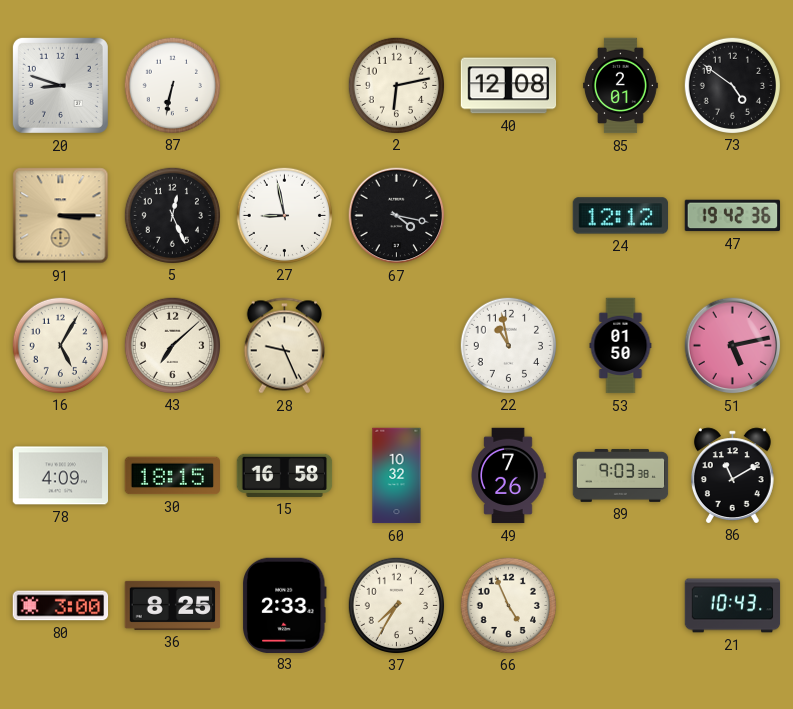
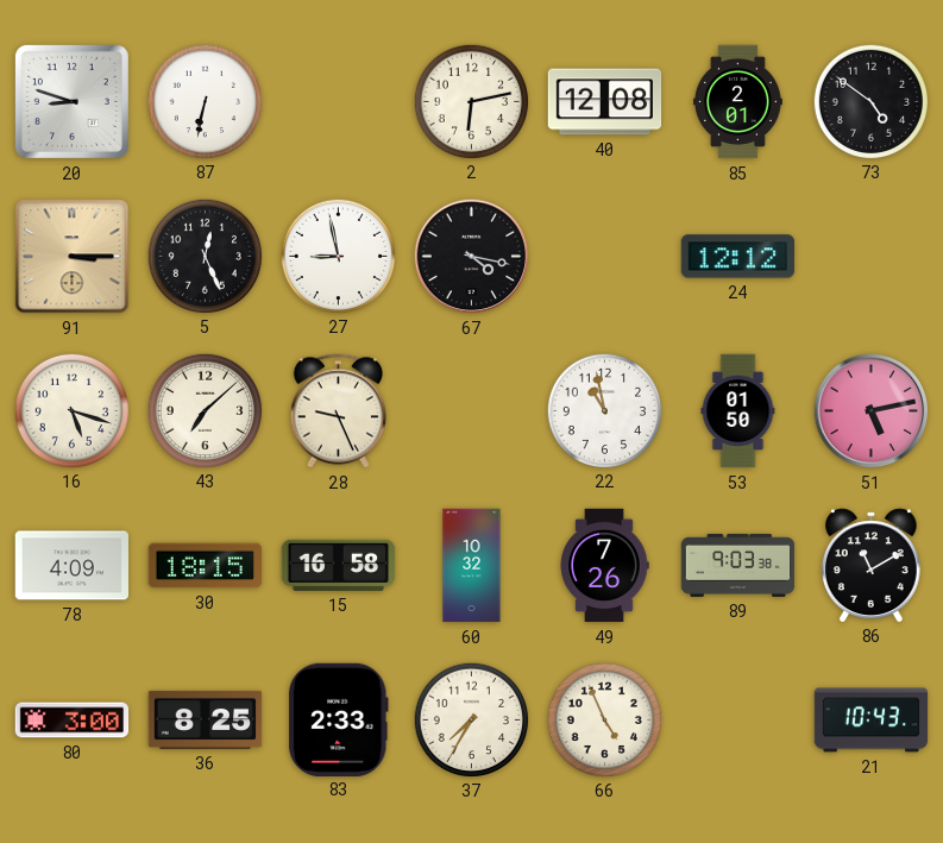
47: 19:42 -> none
16: 5:05 -> 5:18
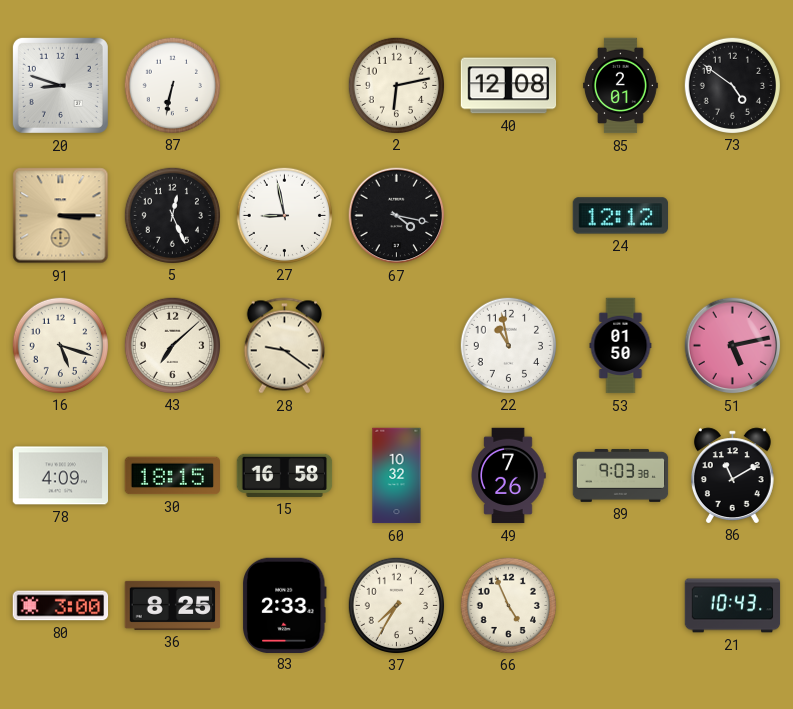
28: 9:26 -> 9:21
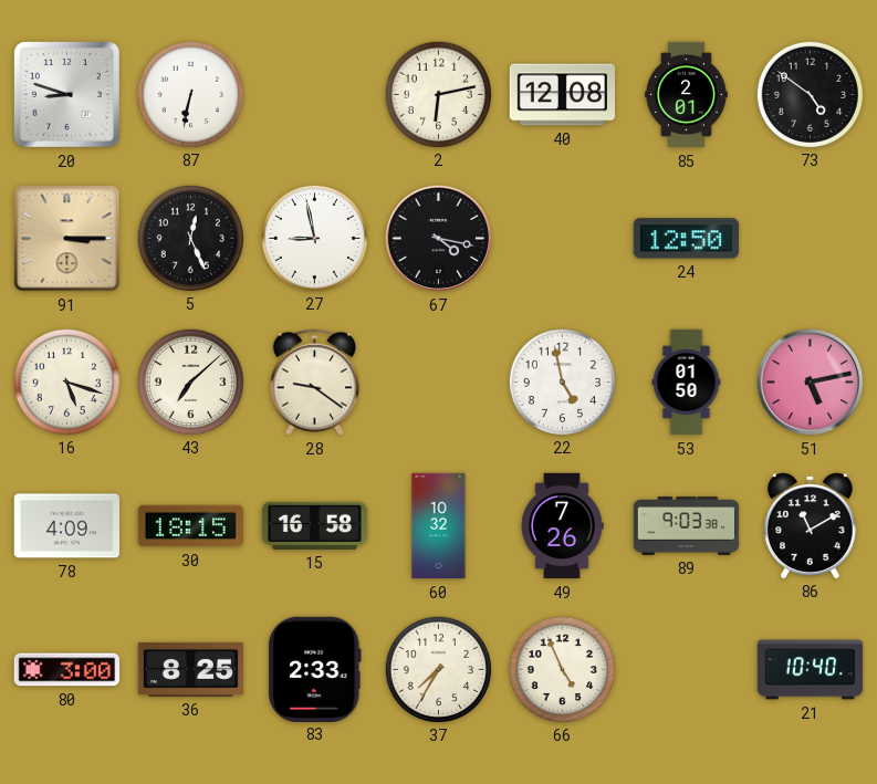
24: 12:12 -> 12:50
22: 10:58 -> 4:58
21: 10:43 -> 10:40
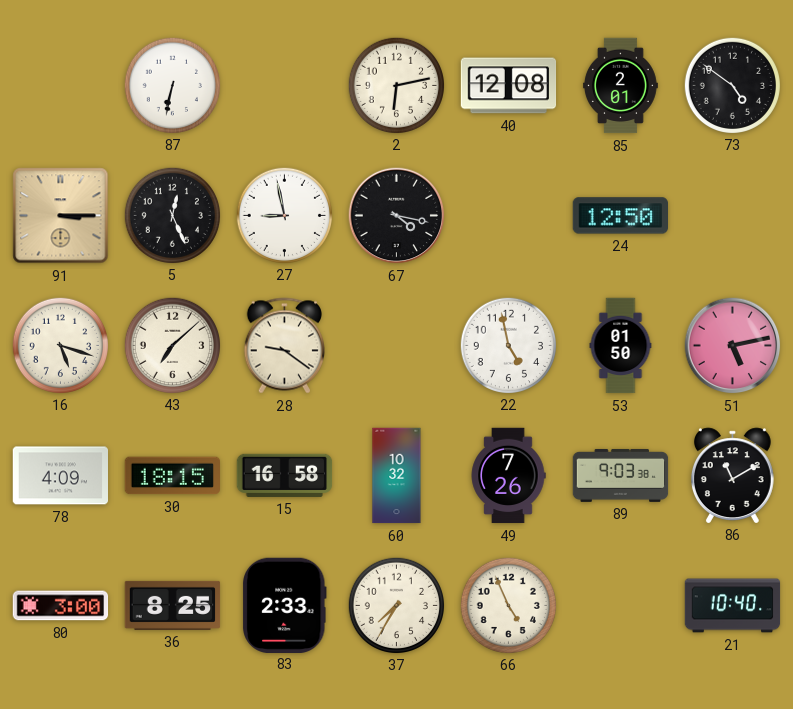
20: 8:48 -> none
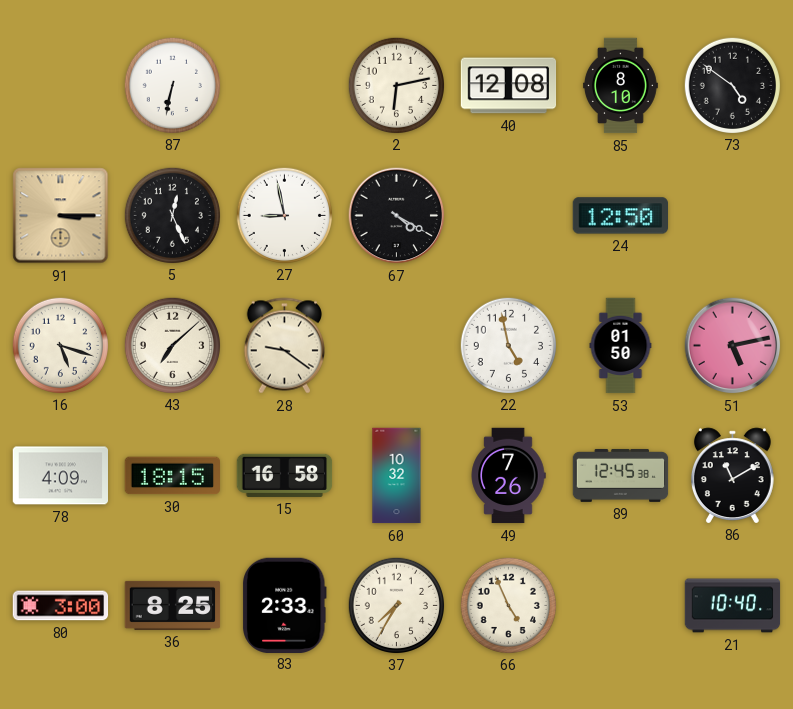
85: 2:01 -> 8:10
67: 4:17 -> 4:20
89: 9:03 -> 12:45
